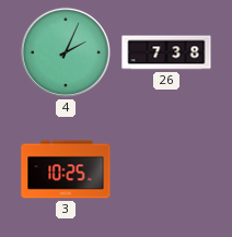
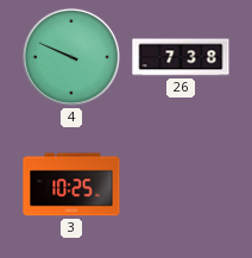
4: 2:04 -> 9:49
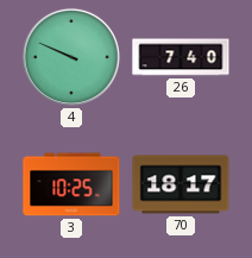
26: 7:38 -> 7:40
70: none -> 18:17
